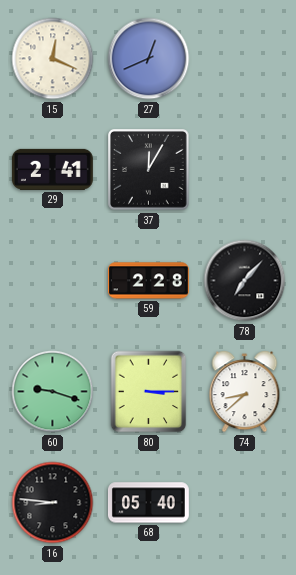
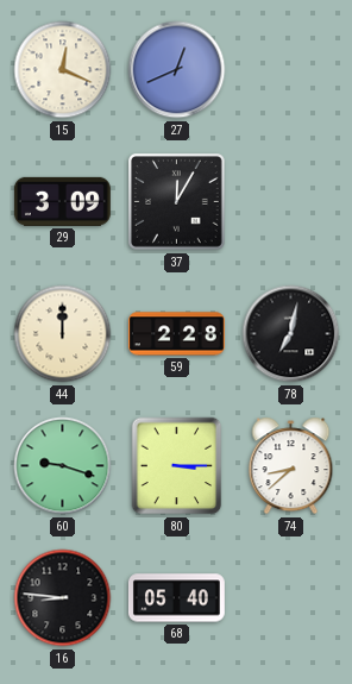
29: 2:41 -> 3:09
44: none -> 12:00
78: 7:07 -> 7:02
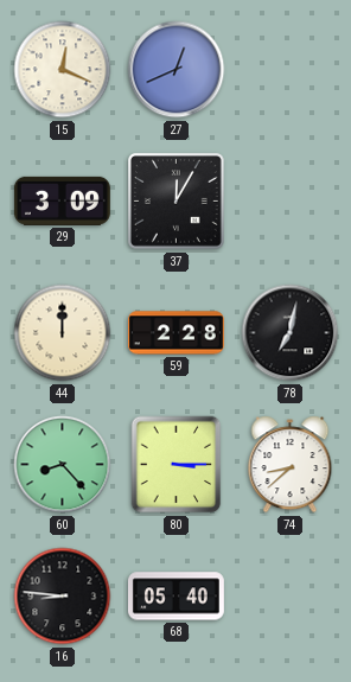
60: 9:18 -> 8:23
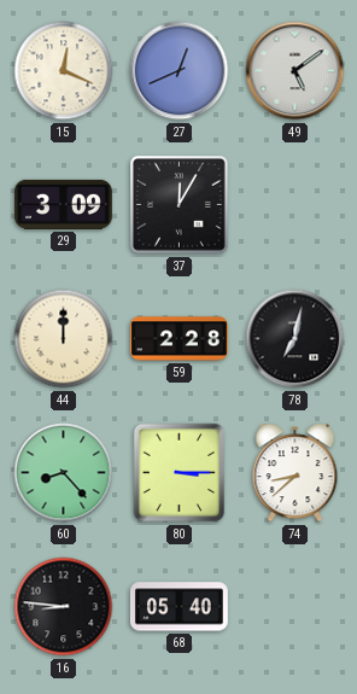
49: none -> 5:09
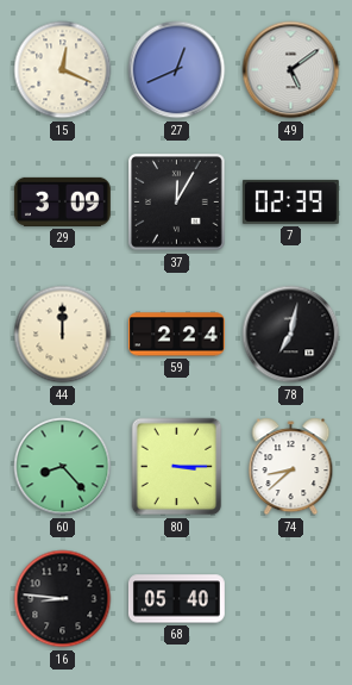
7: none -> 02:39
59: 2:28 -> 2:24
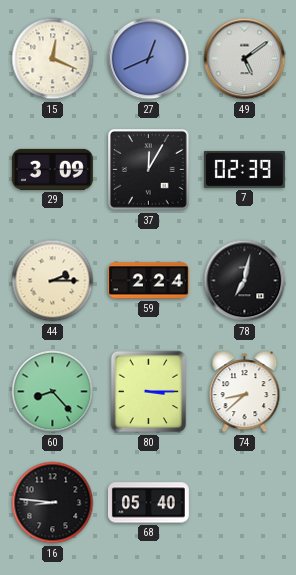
44: 12:00 -> 2:15
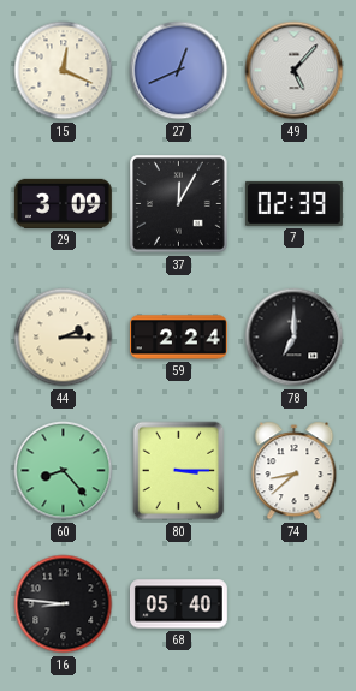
49: 5:09 -> 5:07
78: 7:02 -> 7:00
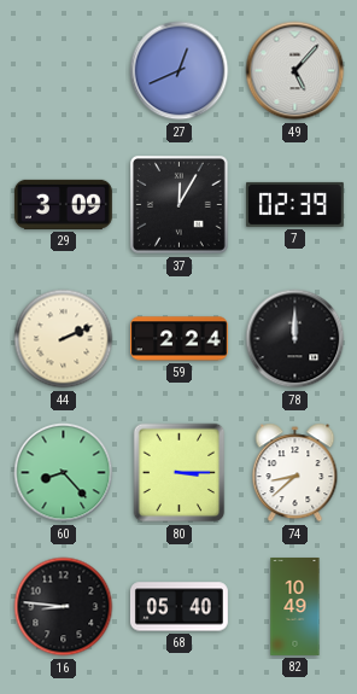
15: 12:19 -> none
44: 2:15 -> 2:11
78: 7:00 -> 12:00
82: none -> 10:49
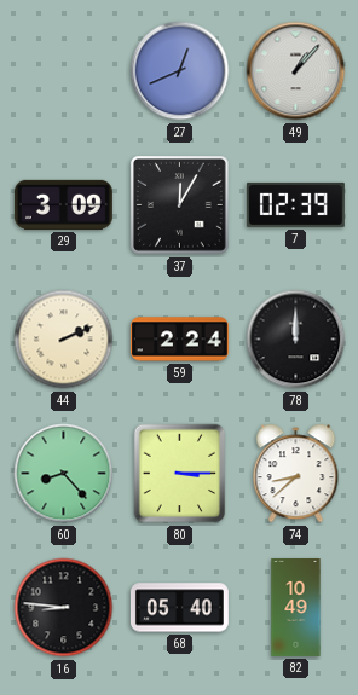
49: 5:07 -> 1:07
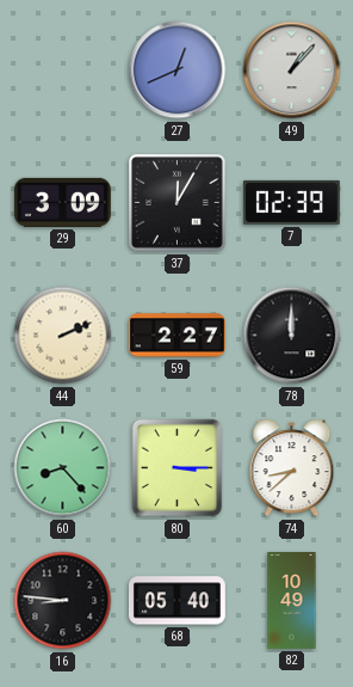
59: 2:24 -> 2:27
